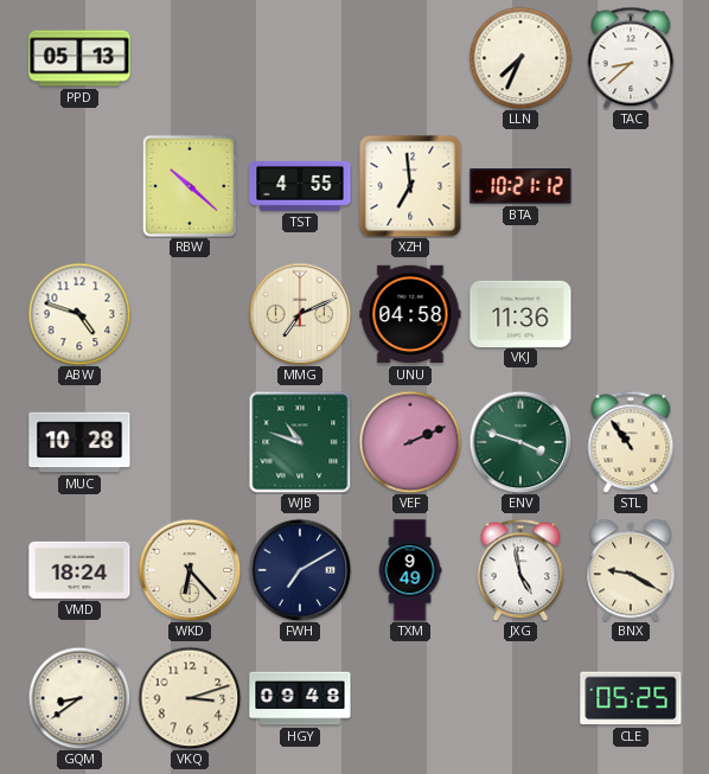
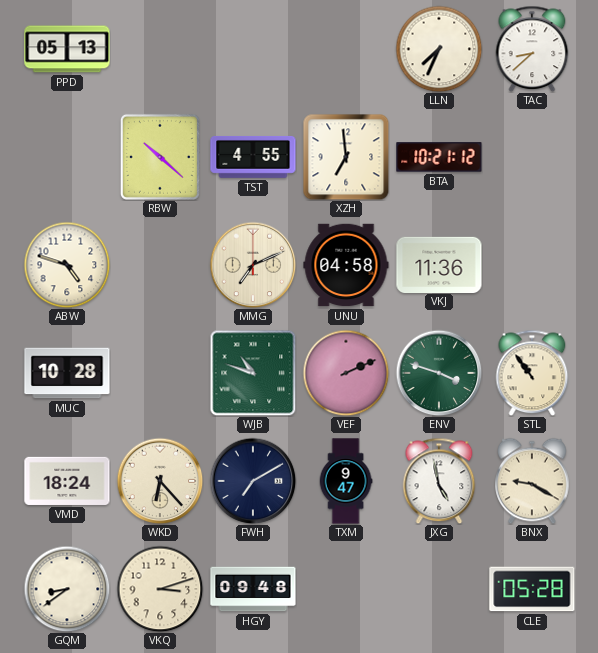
TXM: 9:49 -> 9:47
CLE: 05:25 -> 05:28
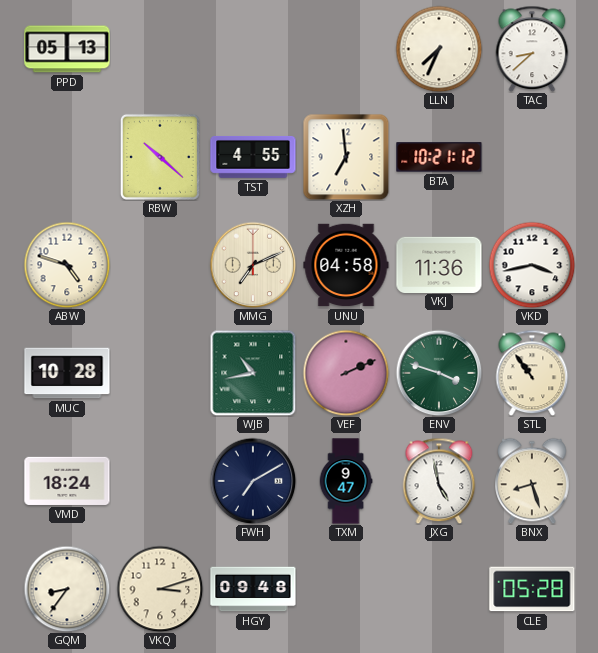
VKD: none -> 3:43
WJB: 10:48 -> 10:43
WKD: 6:23 -> none
BNX: 9:20 -> 8:27
GQM: 8:39 -> 8:36
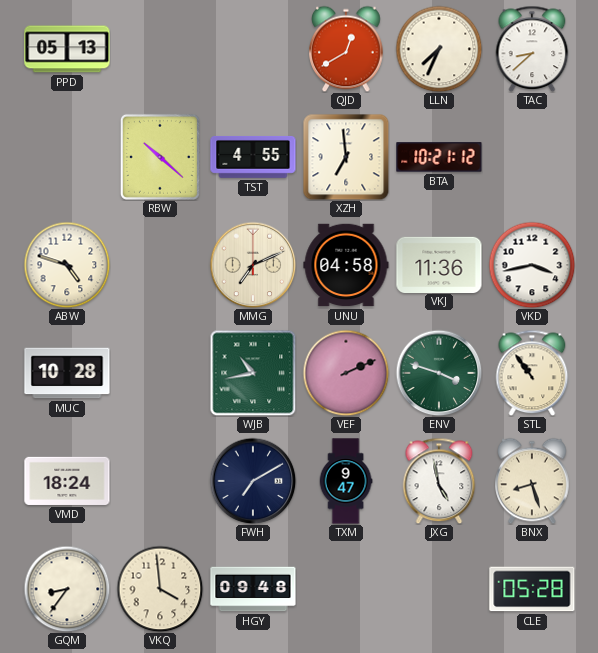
QJD: none -> 12:40
VKQ: 3:12 -> 3:59
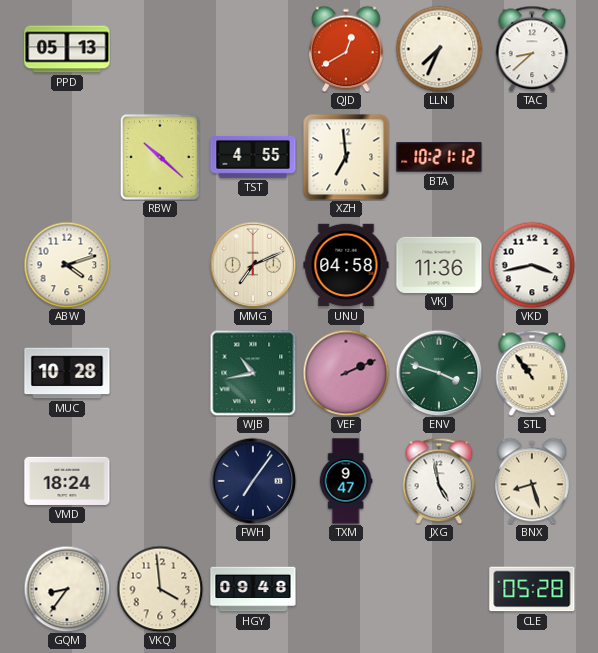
ABW: 4:48 -> 4:12
FWH: 7:10 -> 7:06
